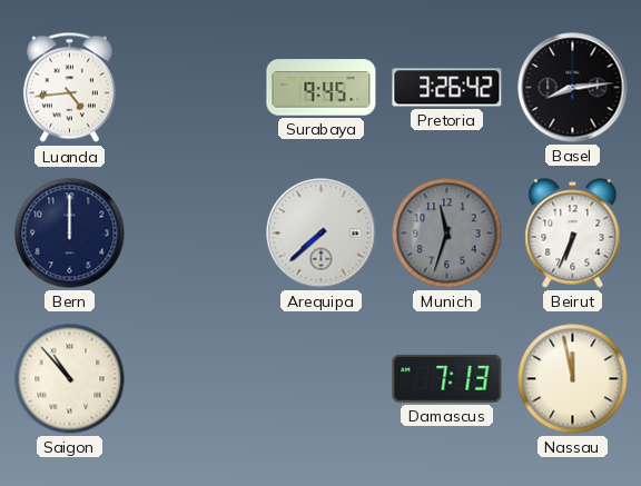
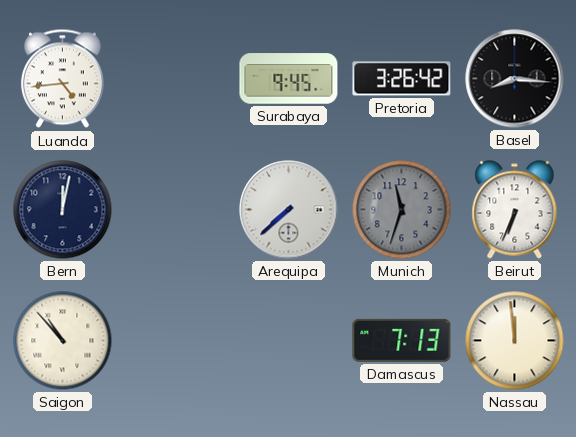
Basel: 8:14 -> 8:16
Bern: 12:00 -> 12:02
Nassau: 11:58 -> 11:59
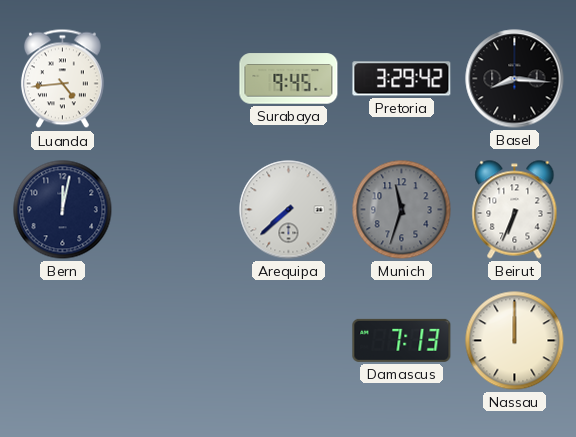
Pretoria: 3:26 -> 3:29
Saigon: 10:53 -> none
Nassau: 11:59 -> 12:00
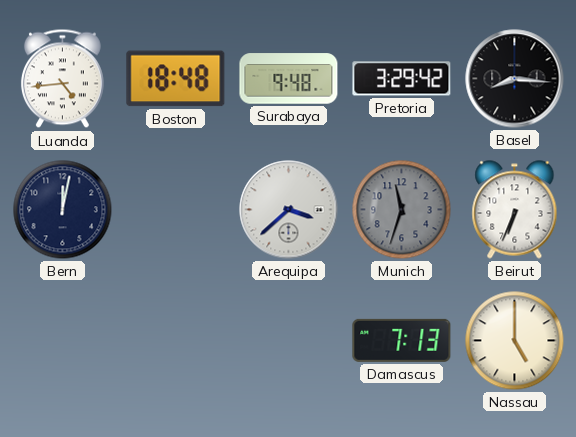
Boston: none -> 18:48
Surabaya: 9:45 -> 9:48
Arequipa: 7:38 -> 3:38
Nassau: 12:00 -> 5:00
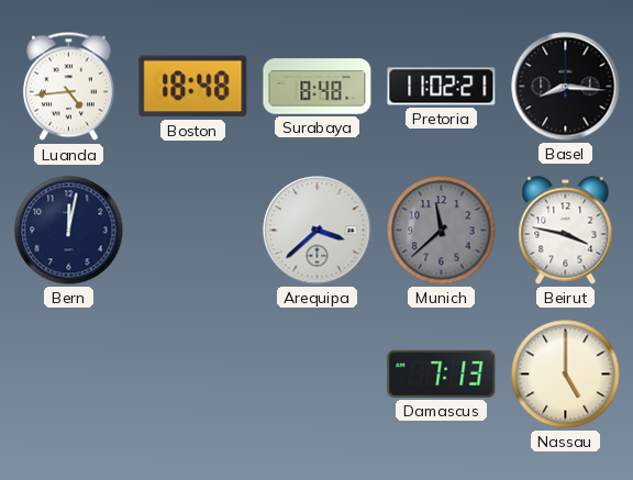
Surabaya: 9:48 -> 8:48
Pretoria: 3:29 -> 11:02
Munich: 11:33 -> 11:38
Beirut: 6:34 -> 3:47
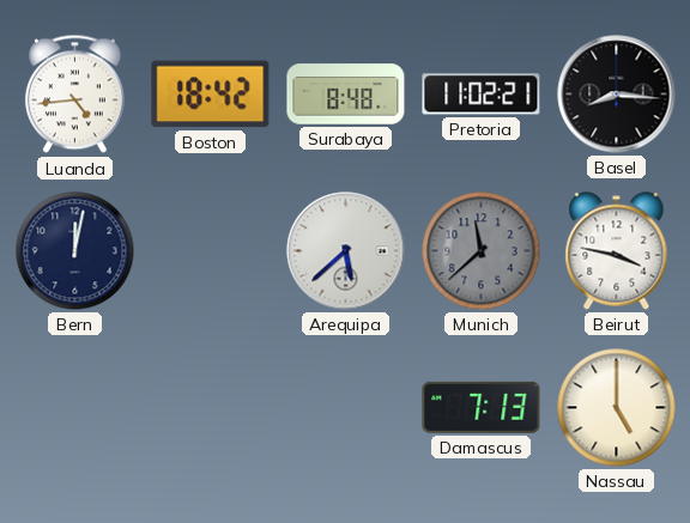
Boston: 18:48 -> 18:42
Arequipa: 3:38 -> 5:38
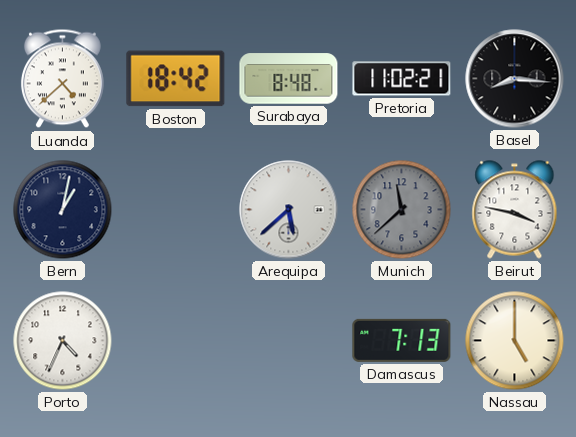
Luanda: 4:44 -> 4:38
Bern: 12:02 -> 1:02
Porto: none -> 4:34
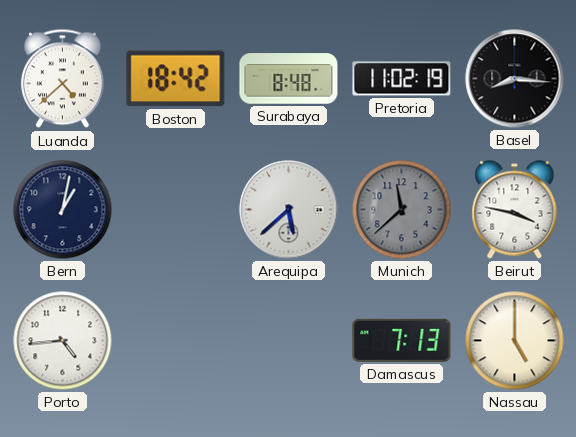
Pretoria: 11:02:21 -> 11:02:19
Porto: 4:34 -> 4:44
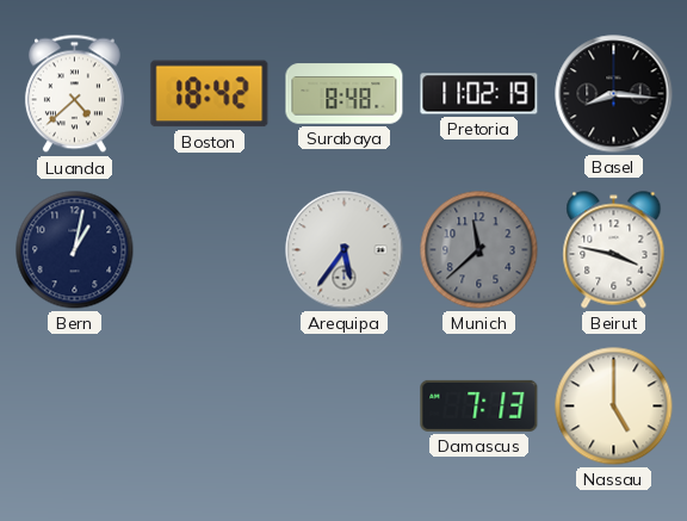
Arequipa: 5:38 -> 5:36
Porto: 4:44 -> none
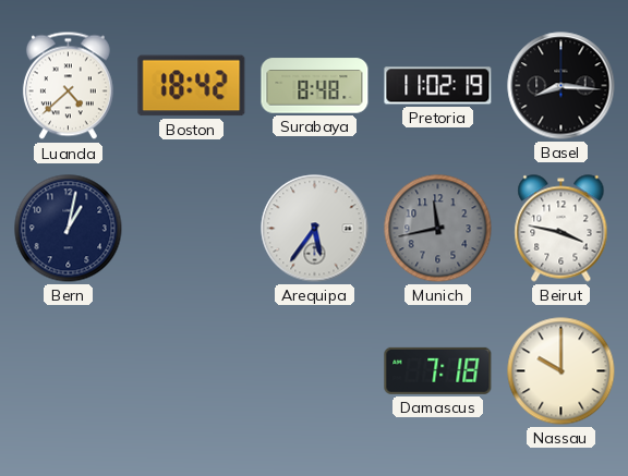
Munich: 11:38 -> 11:43
Damascus: 7:13 -> 7:18
Nassau: 5:00 -> 10:00
